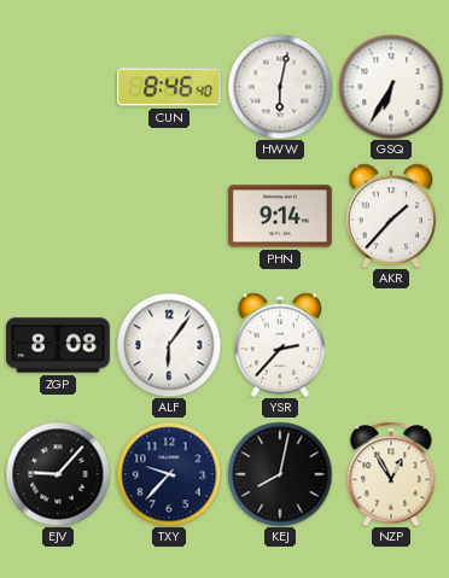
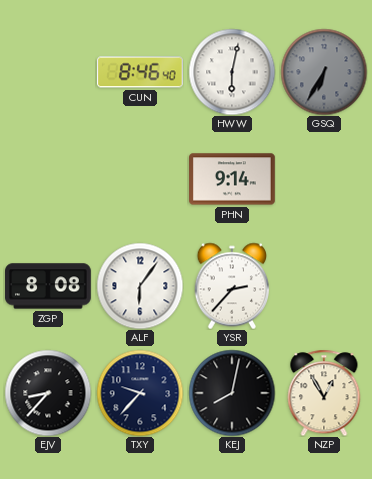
GSQ dial: white -> grey
AKR: 1:37 -> none
EJV: 9:07 -> 8:37
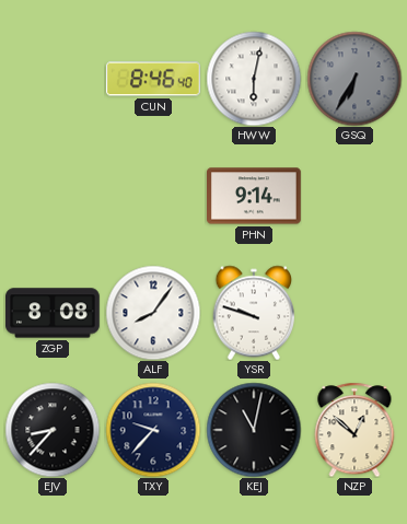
ALF: 6:06 -> 8:06
YSR: 2:37 -> 9:48
KEJ: 8:02 -> 11:02
NZP: 12:55 -> 12:52
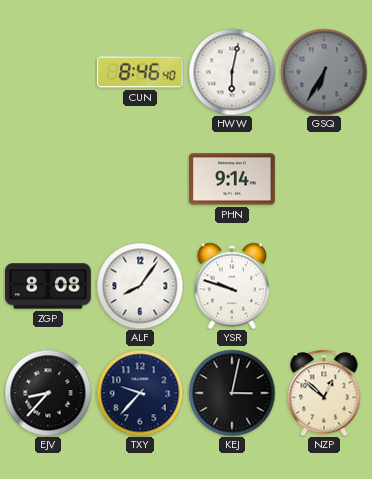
KEJ: 11:02 -> 3:02
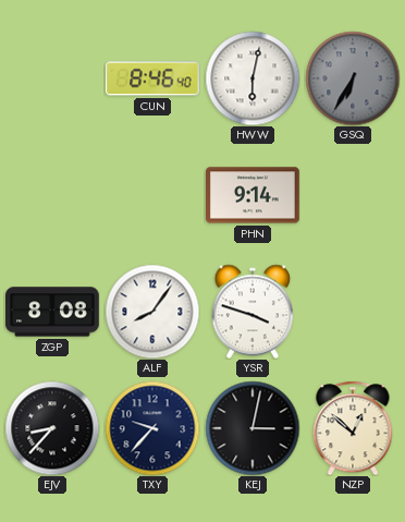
YSR: 9:48 -> 3:48
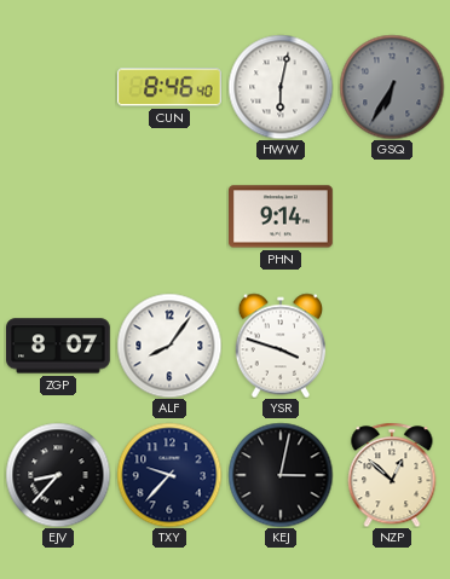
ZGP: 8:08 -> 8:07
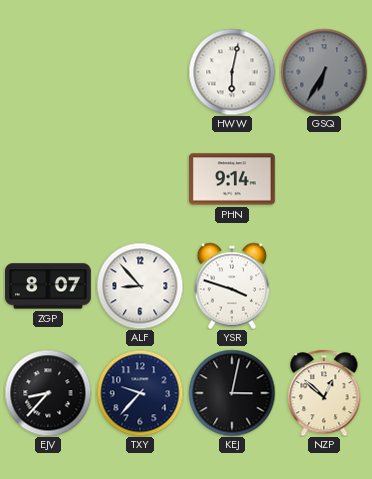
CUN: 8:46 -> none
ALF: 8:06 -> 8:53
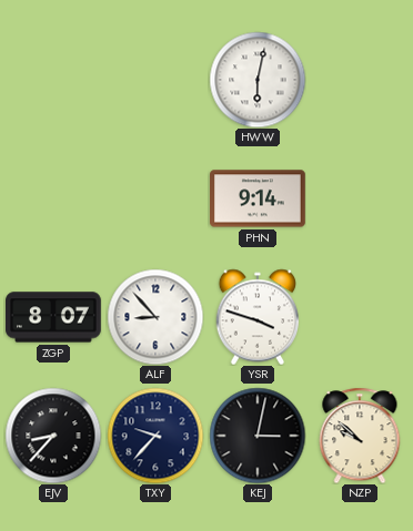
GSQ: 6:35 -> none
NZP: 12:52 -> 9:52
